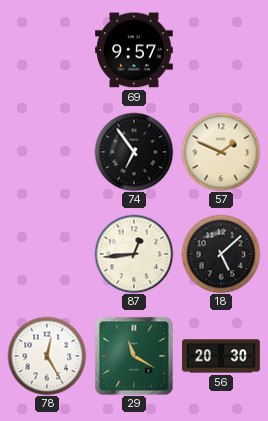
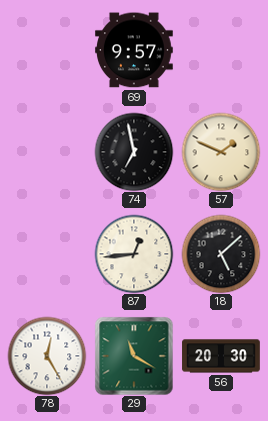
74: 6:54 -> 6:58
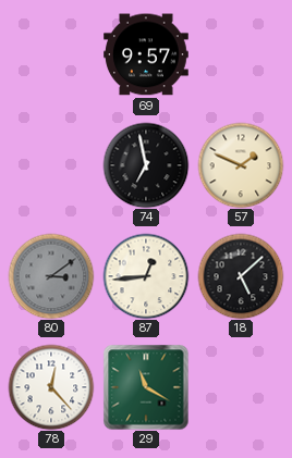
80: none -> 3:09
78: 12:25 -> 12:23
56: 20:30 -> none
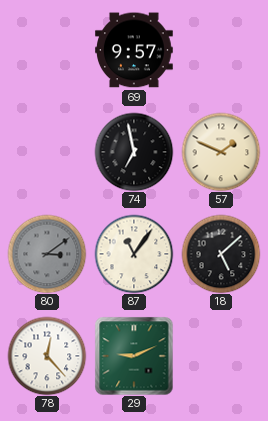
87: 12:44 -> 11:06
29: 11:20 -> 9:11
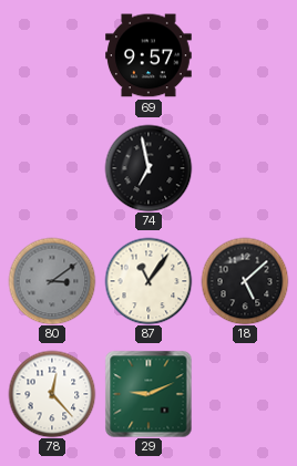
57: 1:49 -> none
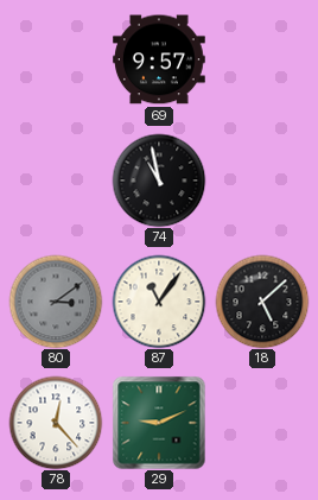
74: 6:58 -> 10:58
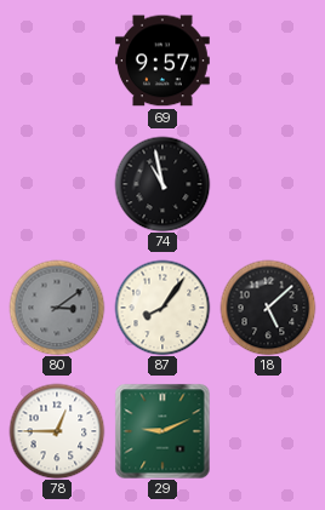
87: 11:06 -> 8:06
78: 12:23 -> 12:45
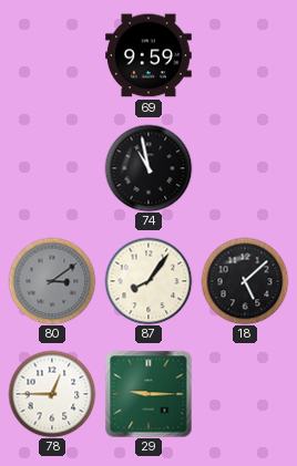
69: 9:57 -> 9:59
29: 9:11 -> 9:15
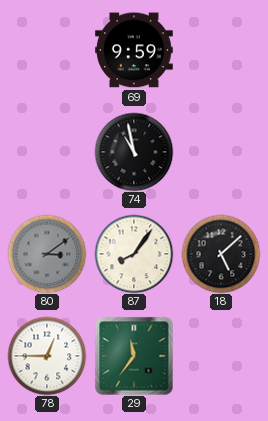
29: 9:15 -> 11:36
